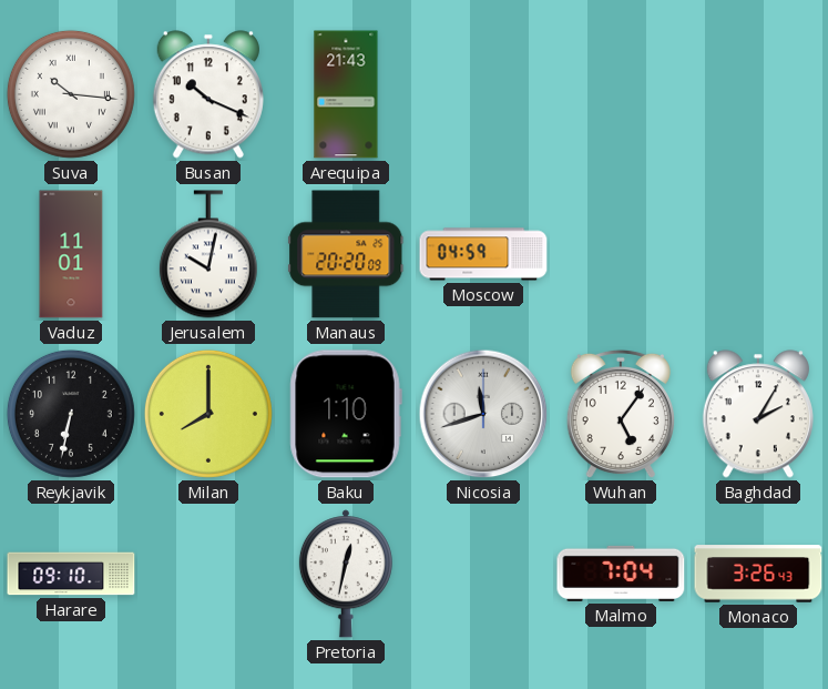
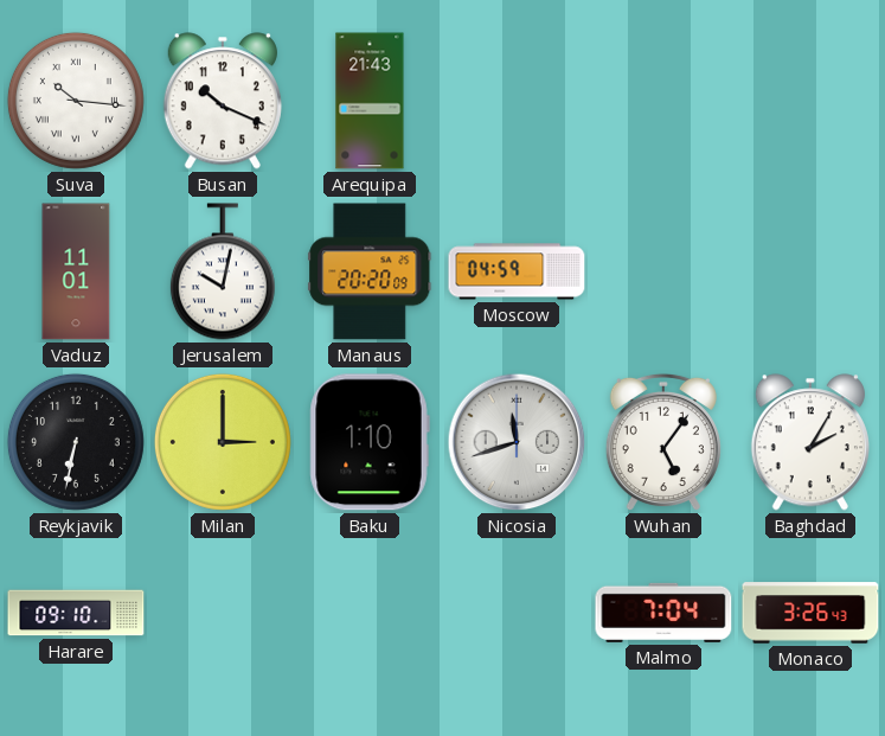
Milan: 8:00 -> 3:00
Pretoria: 12:32 -> none
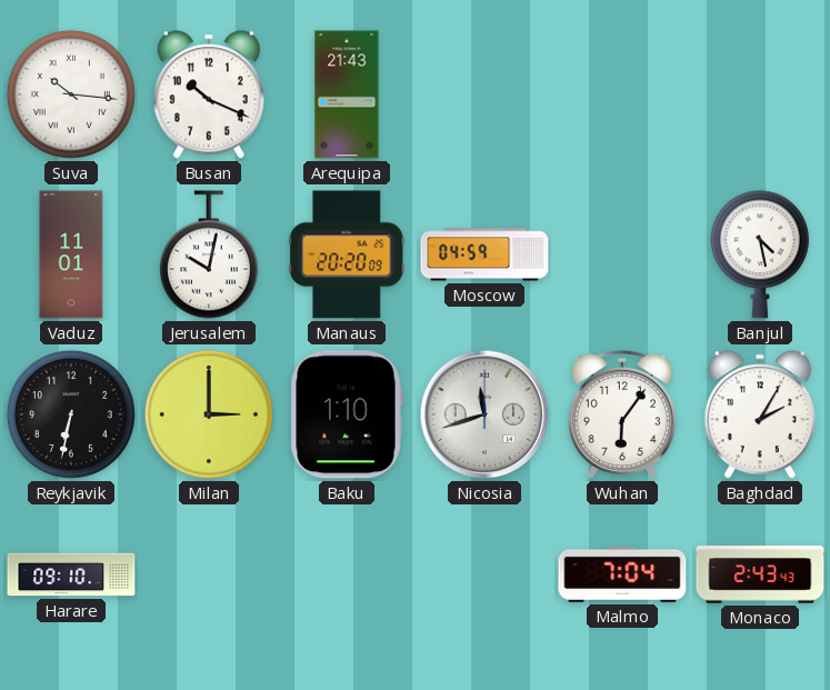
Banjul: none -> 4:28
Wuhan: 5:06 -> 6:06
Monaco: 3:26 -> 2:43
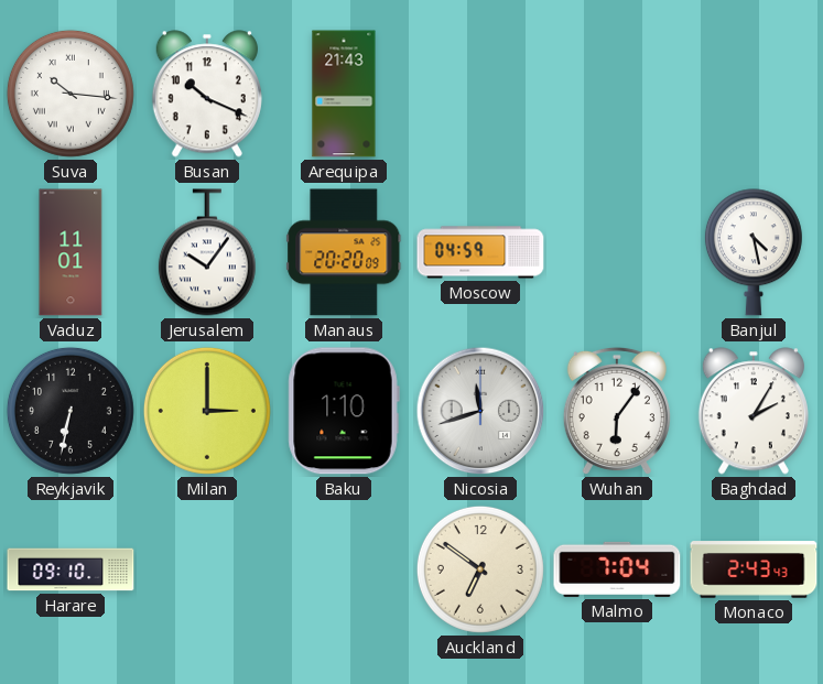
Jerusalem: 10:02 -> 10:06
Auckland: none -> 6:51
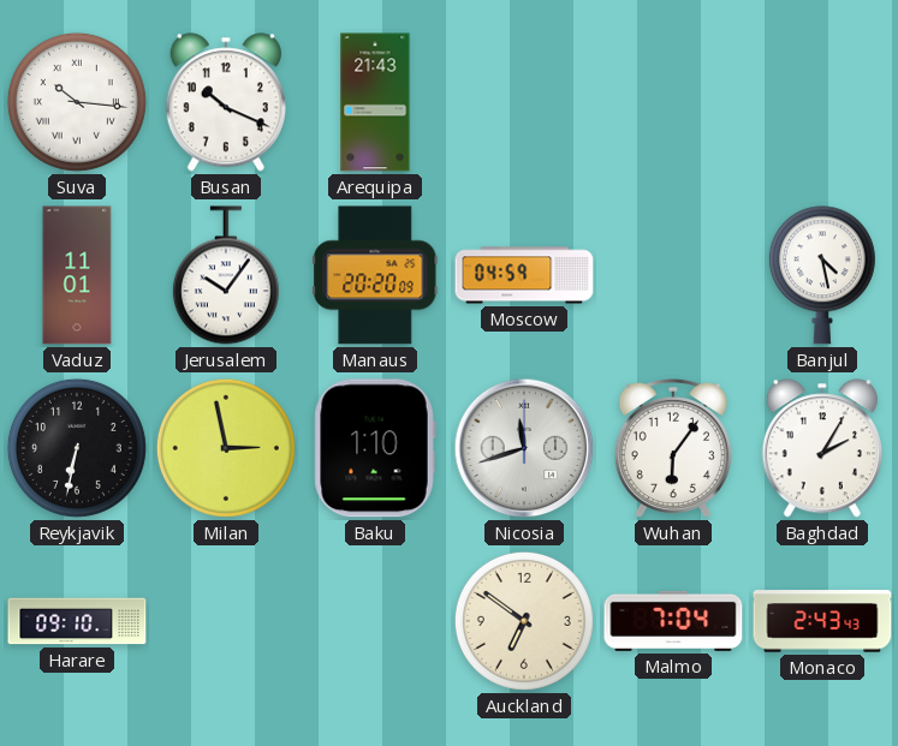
Milan: 3:00 -> 2:58
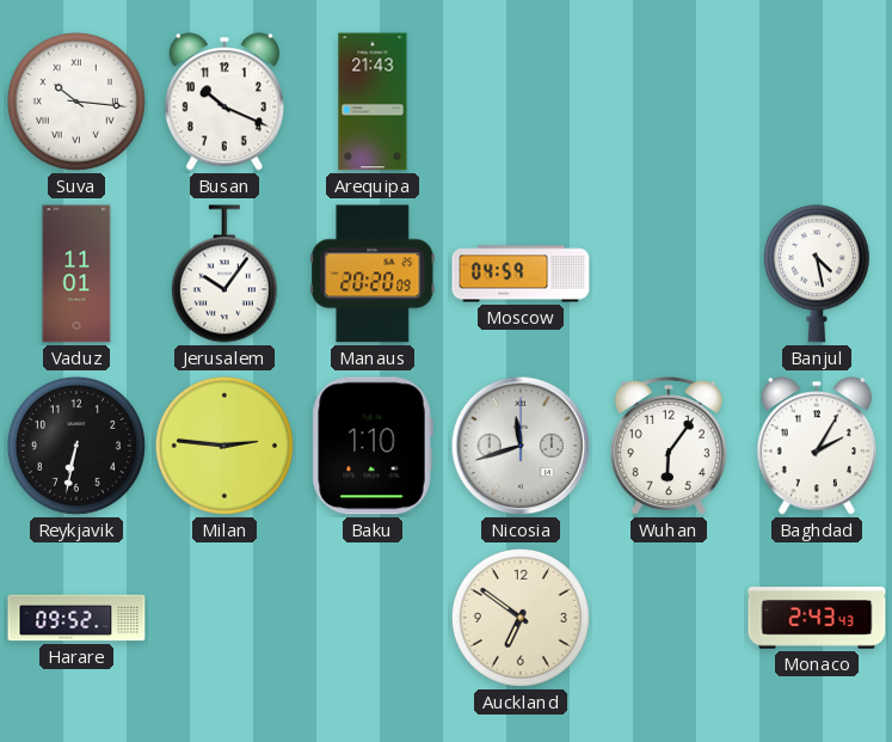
Milan: 2:58 -> 2:46
Harare: 09:10 -> 09:52
Malmo: 7:04 -> none
